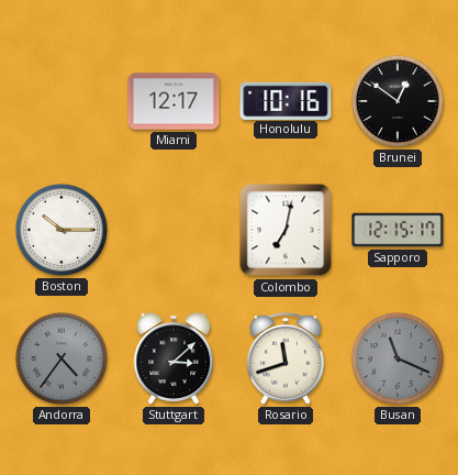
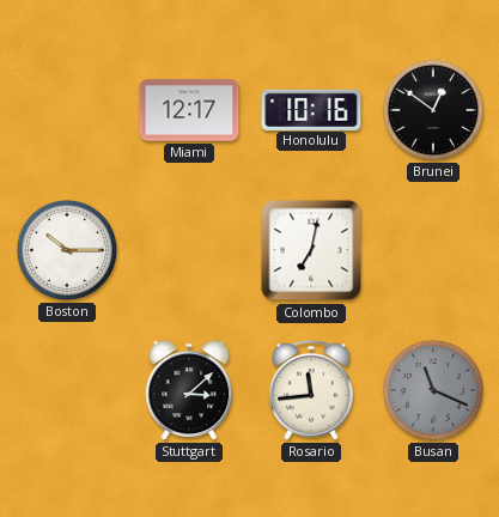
Sapporo: 12:15 -> none
Andorra: 4:36 -> none
Rosario: 11:42 -> 11:44
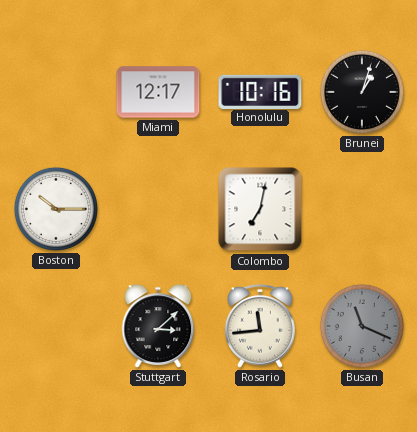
Brunei: 12:51 -> 1:03
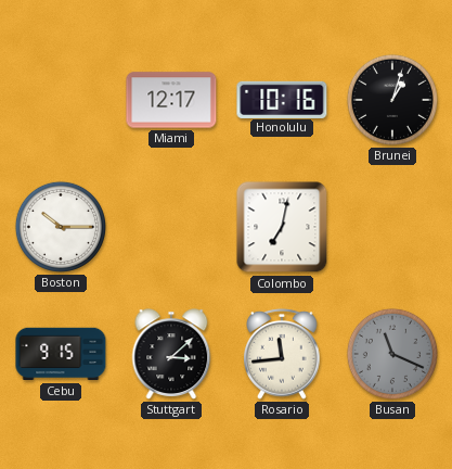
Cebu: none -> 9:15
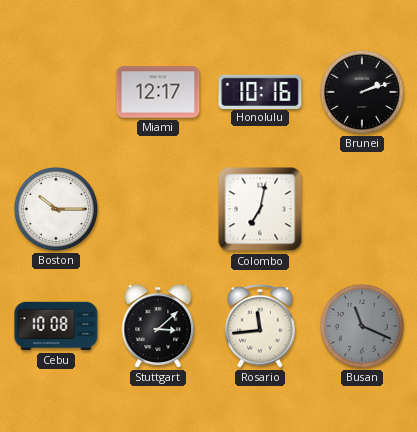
Brunei: 1:03 -> 2:12
Cebu: 9:15 -> 10:08
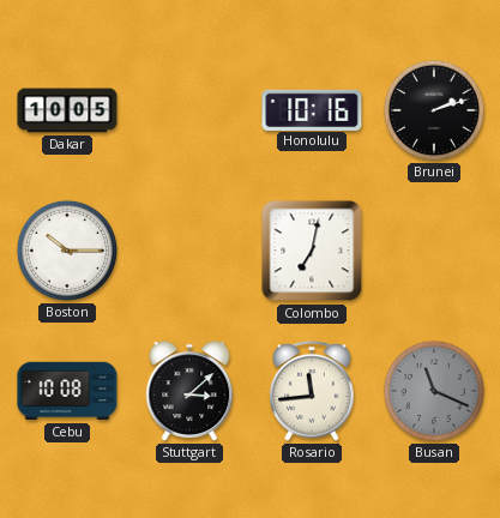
Dakar: none -> 10:05
Miami: 12:17 -> none
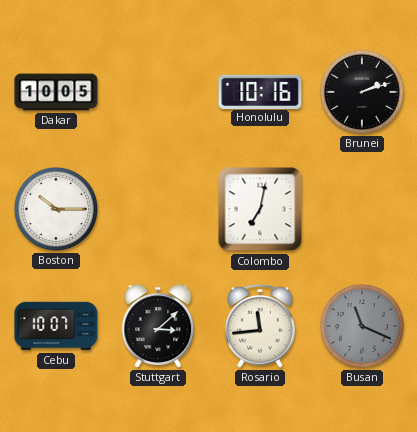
Cebu: 10:08 -> 10:07
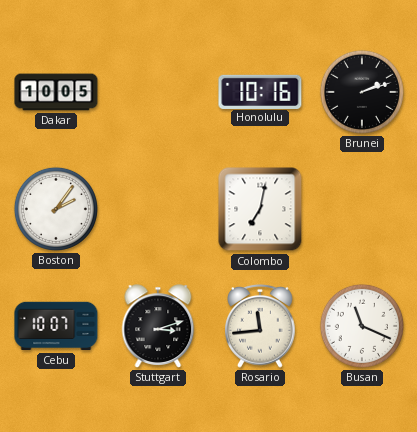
Boston: 10:15 -> 2:06
Stuttgart: 3:08 -> 3:12
Busan dial: grey -> white
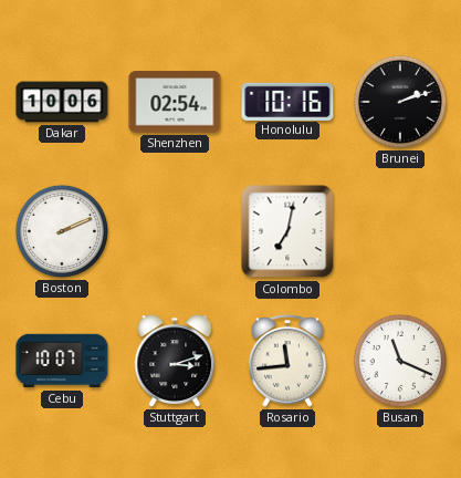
Dakar: 10:05 -> 10:06
Shenzhen: none -> 02:54
Boston: 2:06 -> 2:11
